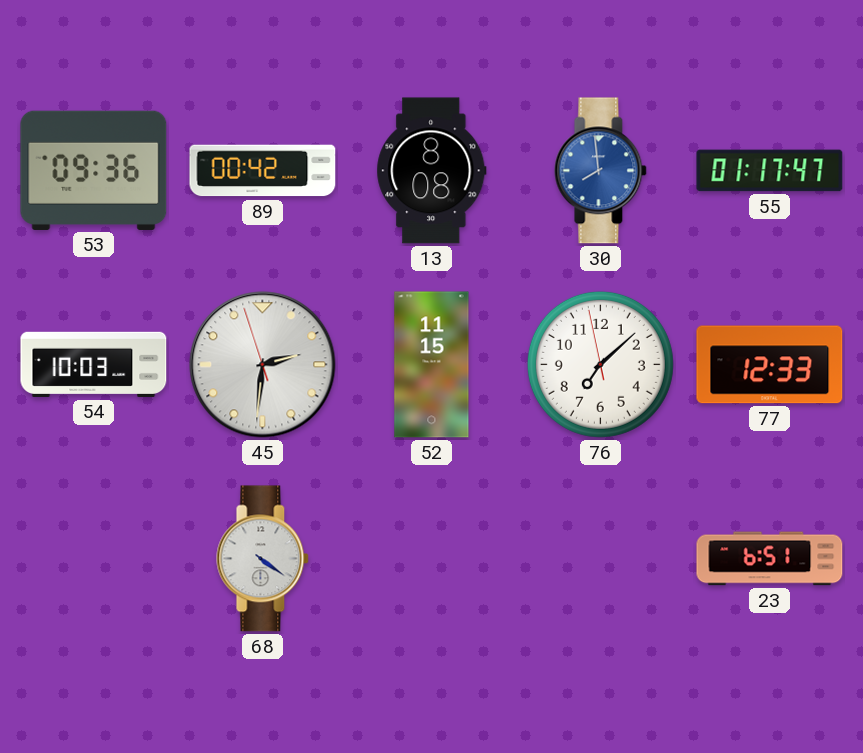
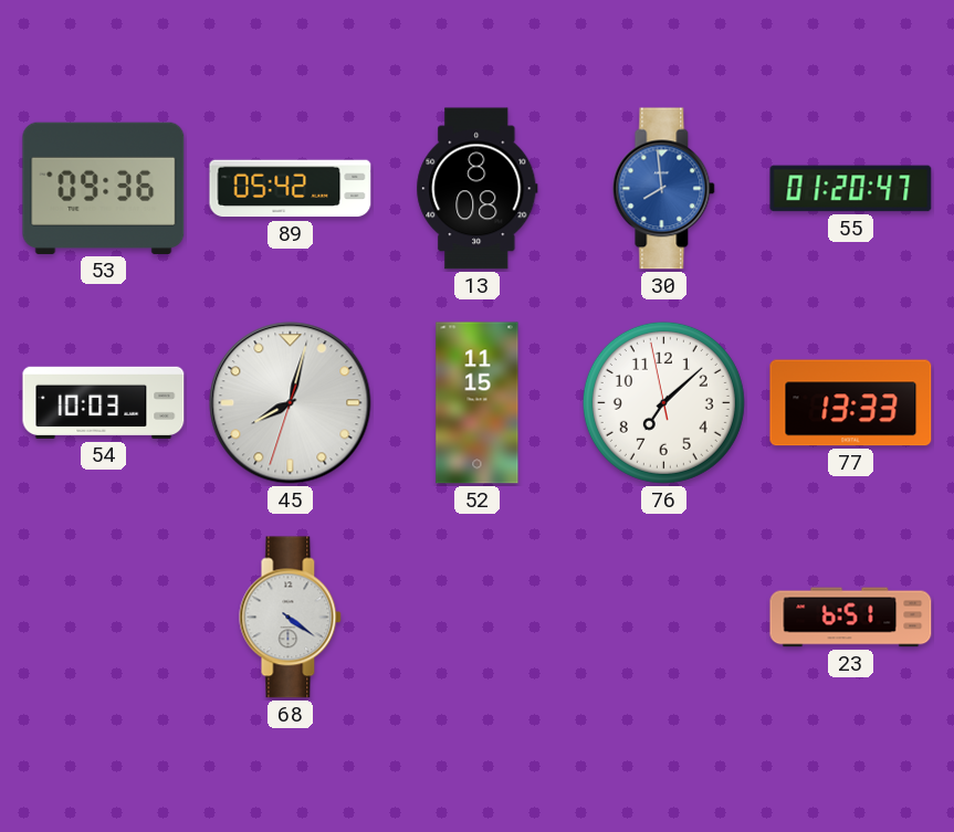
89: 00:42 -> 05:42
55: 01:17 -> 01:20
45: 2:30 -> 8:02
77: 12:33 -> 13:33
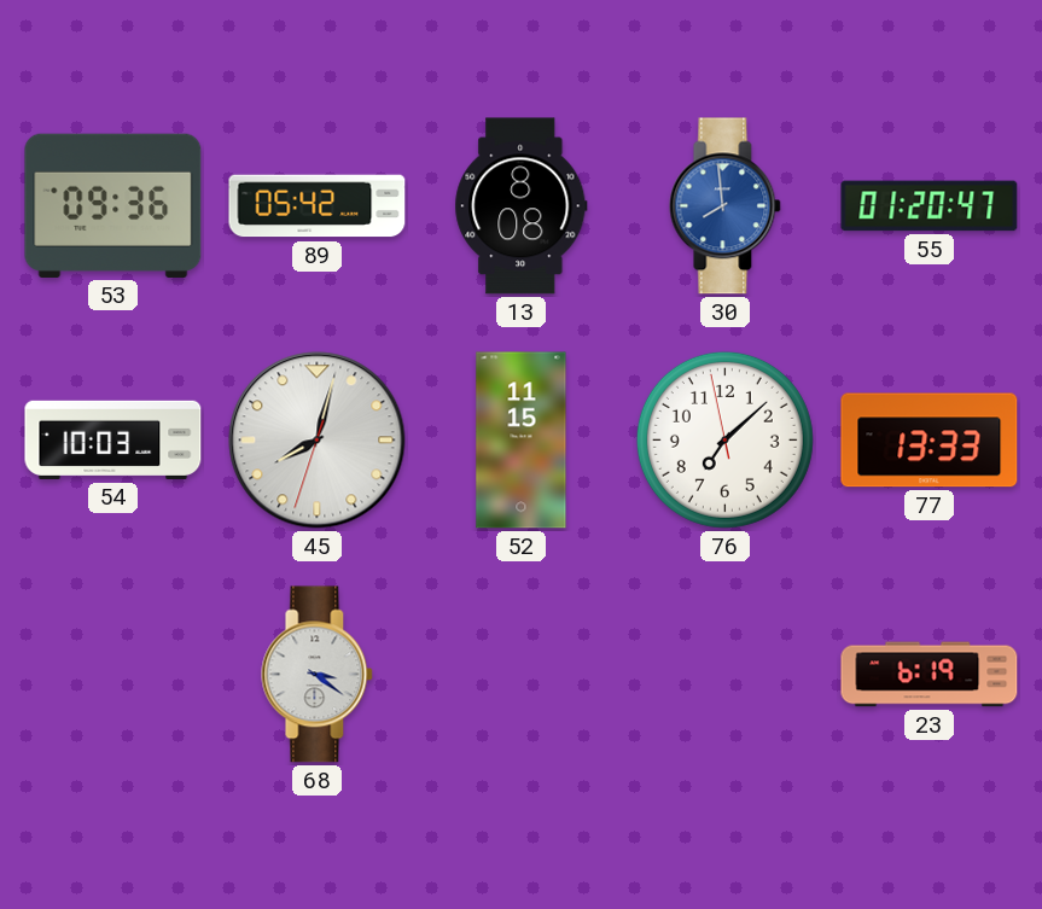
68: 4:21 -> 3:21
23: 6:51 -> 6:19
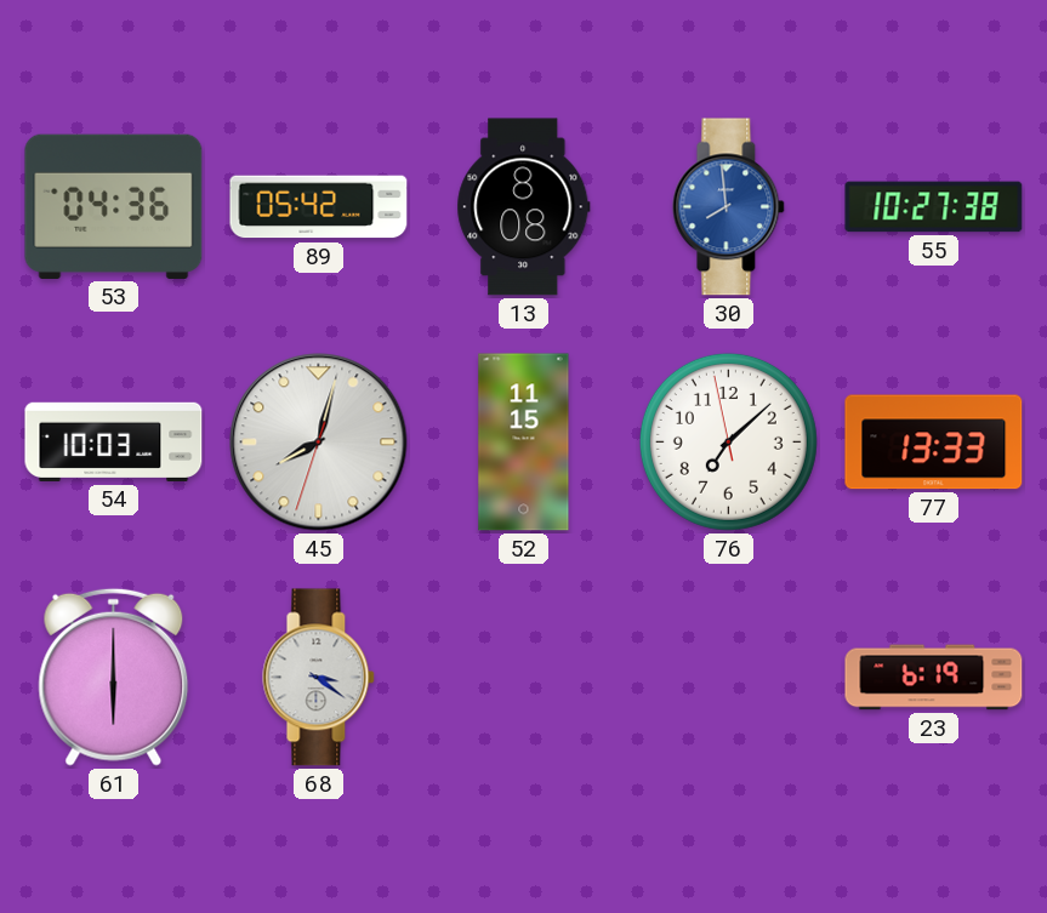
53: 09:36 -> 04:36
55: 01:20 -> 10:27
61: none -> 6:00
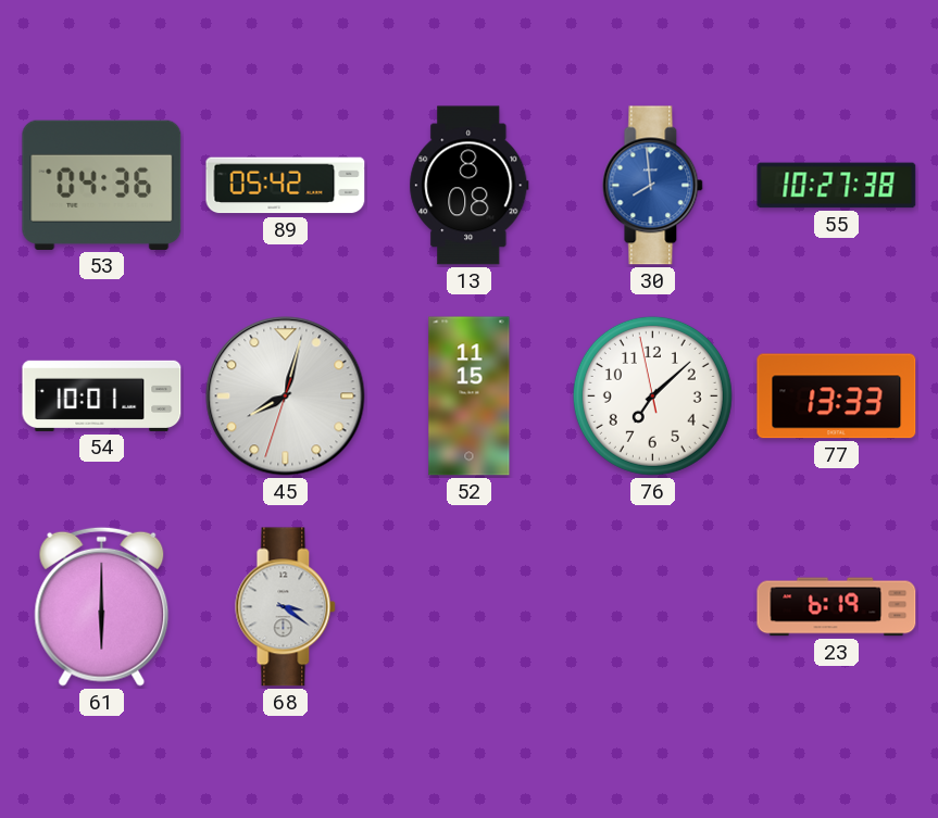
54: 10:03 -> 10:01
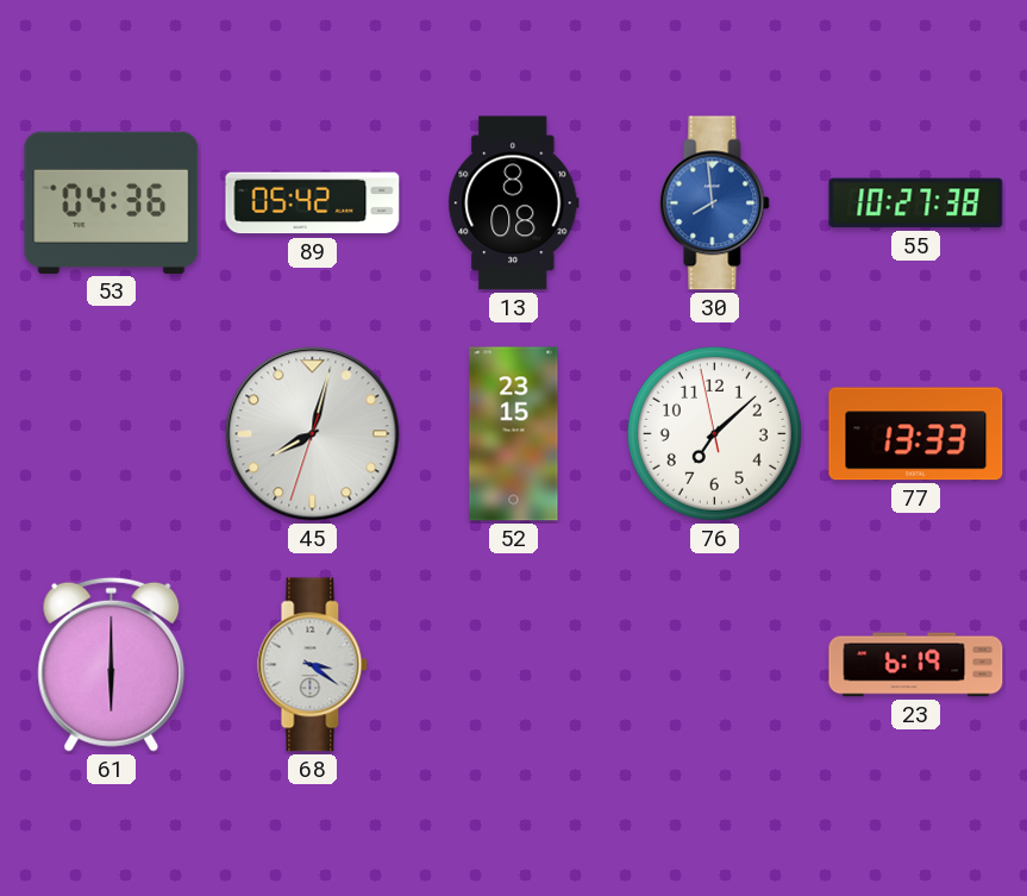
54: 10:01 -> none
52: 11:15 -> 23:15
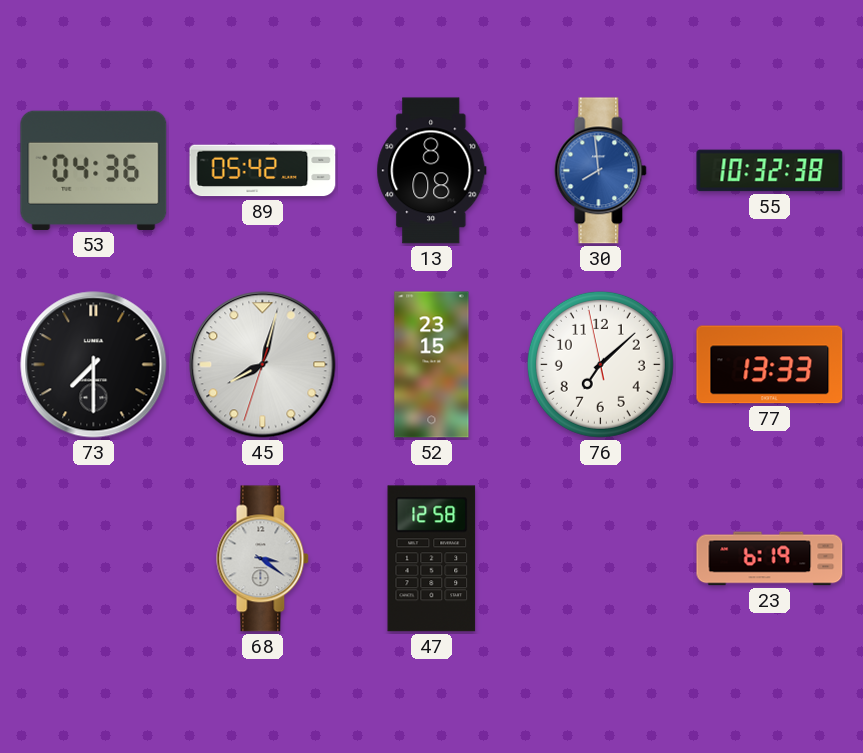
55: 10:27 -> 10:32
73: none -> 7:30
61: 6:00 -> none
47: none -> 12:58
